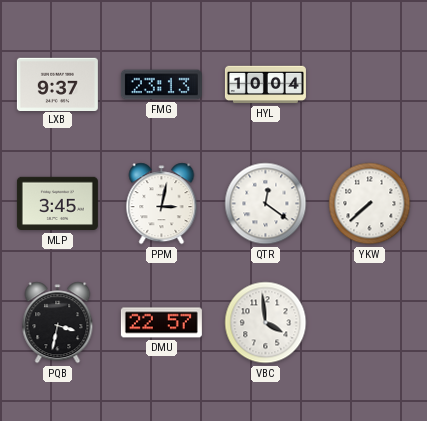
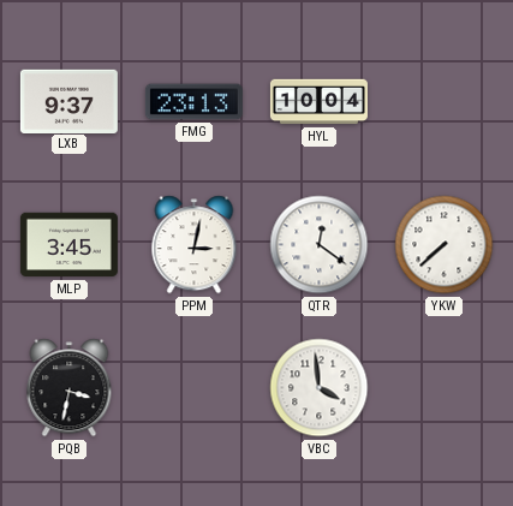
DMU: 22:57 -> none
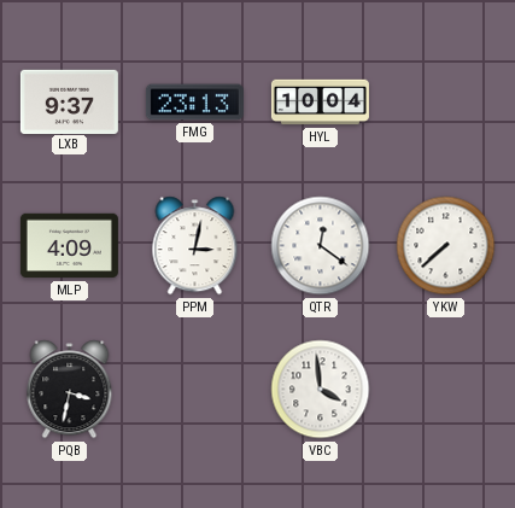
MLP: 3:45 -> 4:09
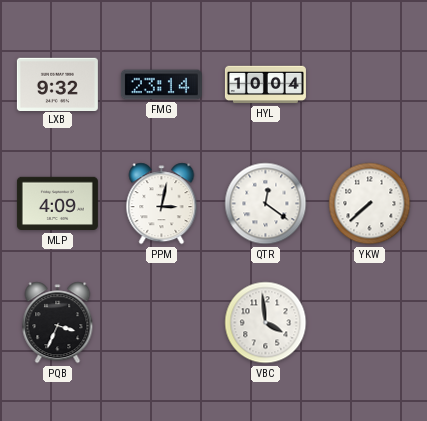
LXB: 9:37 -> 9:32
FMG: 23:13 -> 23:14
PQB: 3:32 -> 3:34
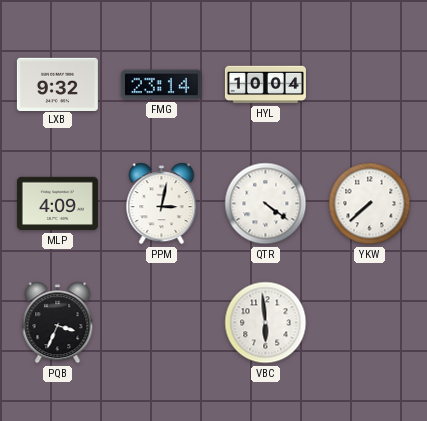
QTR: 12:21 -> 4:21
VBC: 3:59 -> 5:59
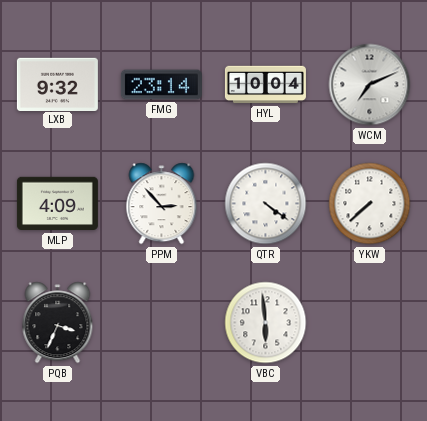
WCM: none -> 7:11
PPM: 3:02 -> 2:53
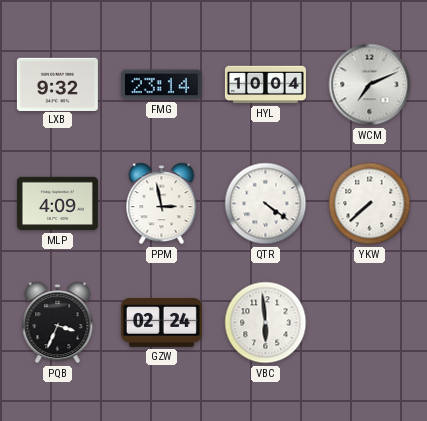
PPM: 2:53 -> 2:58
GZW: none -> 02:24
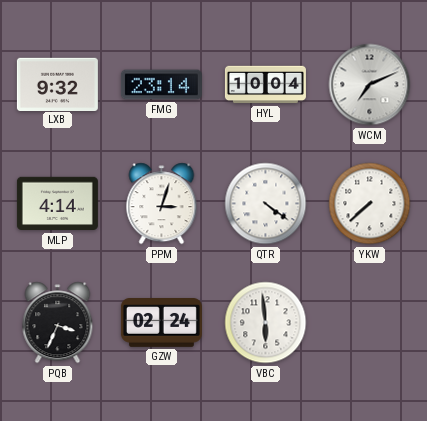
MLP: 4:09 -> 4:14
PPM: 2:58 -> 3:03
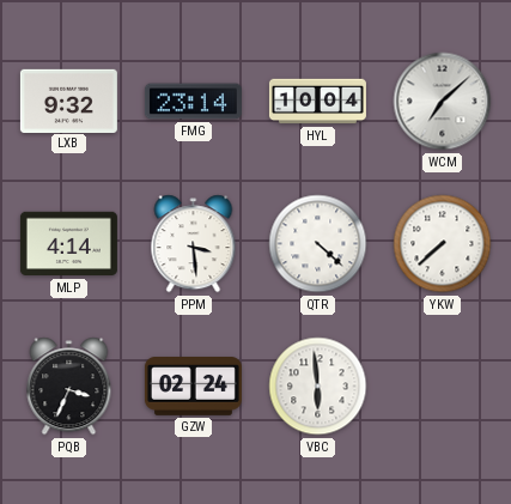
WCM: 7:11 -> 7:08
PPM: 3:03 -> 3:29
QTR: 4:21 -> 4:22
